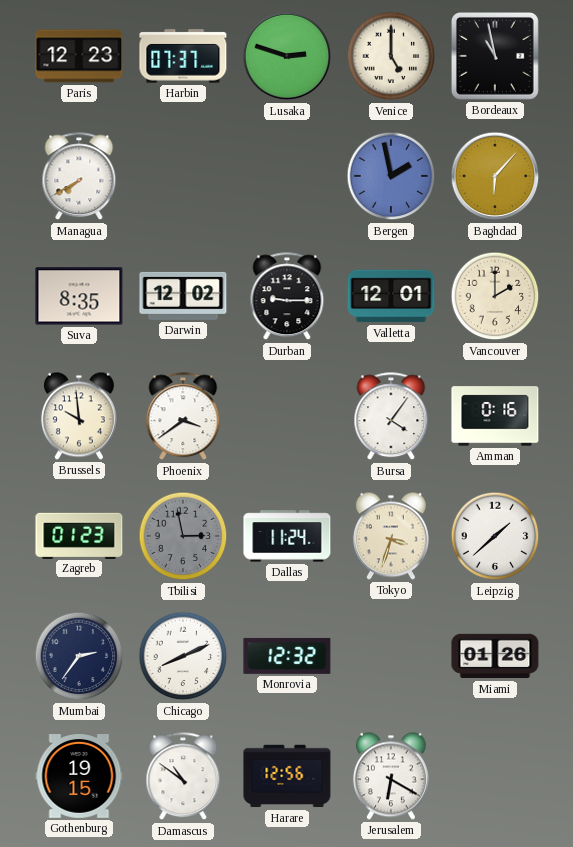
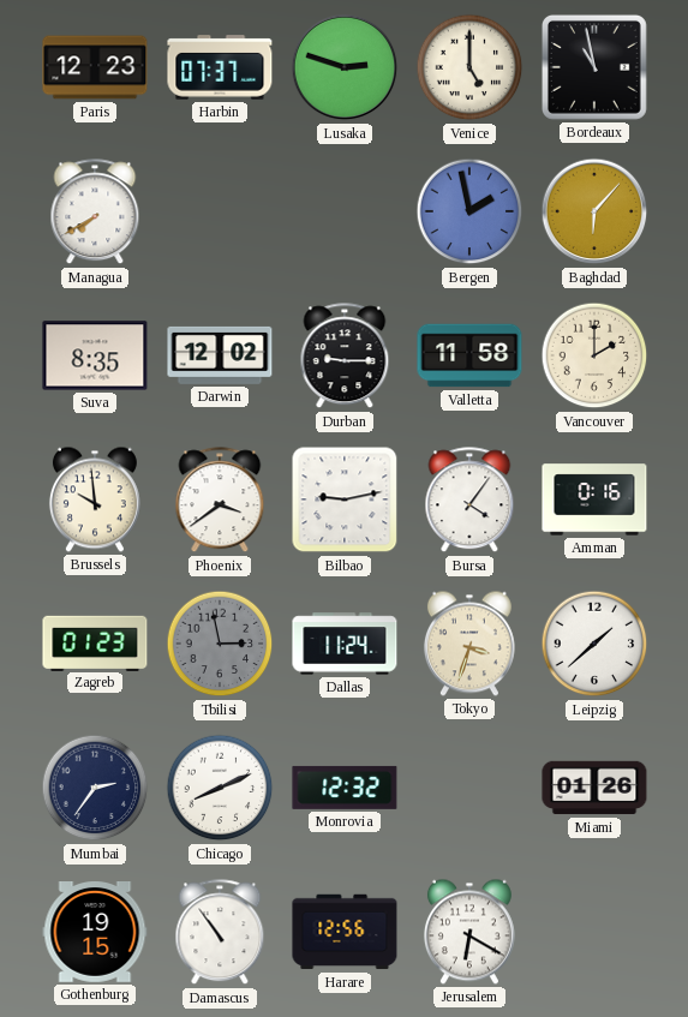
Valletta: 12:01 -> 11:58
Bilbao: none -> 9:13
Damascus: 10:51 -> 10:54
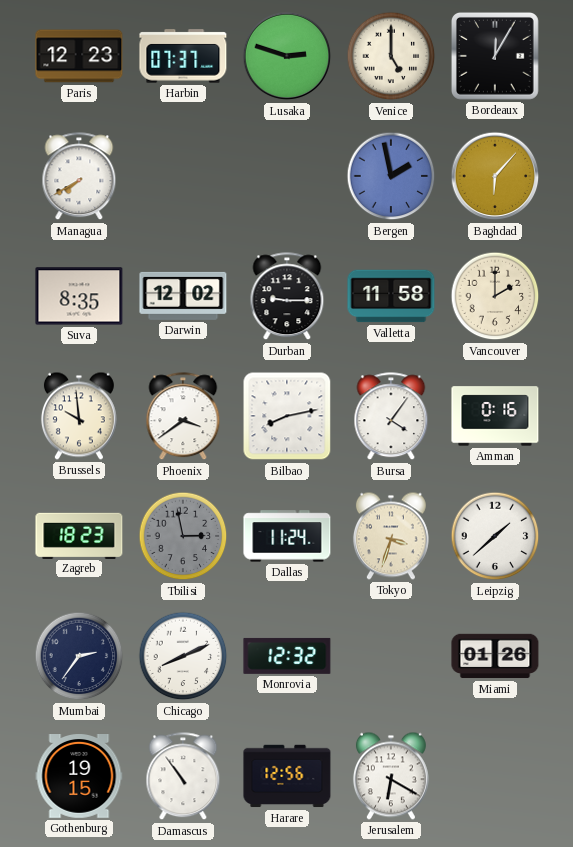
Bordeaux: 10:58 -> 12:05
Bilbao: 9:13 -> 8:13
Zagreb: 01:23 -> 18:23
